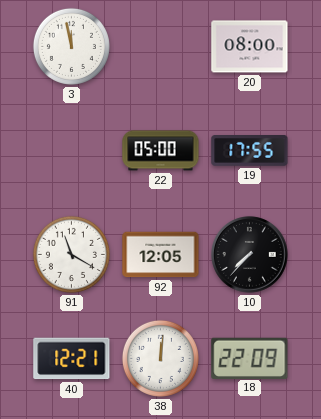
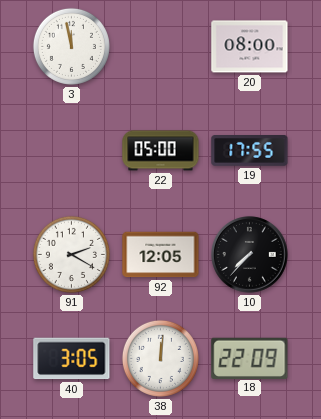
91: 11:20 -> 2:20
40: 12:21 -> 3:05
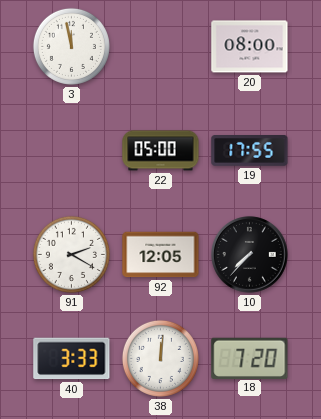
40: 3:05 -> 3:33
18: 22:09 -> 7:20
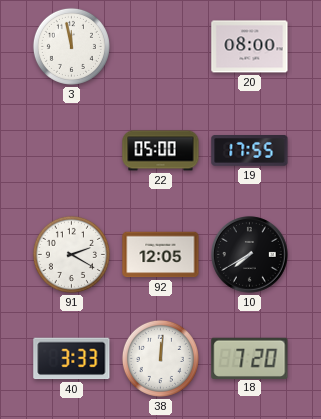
10: 7:37 -> 7:40
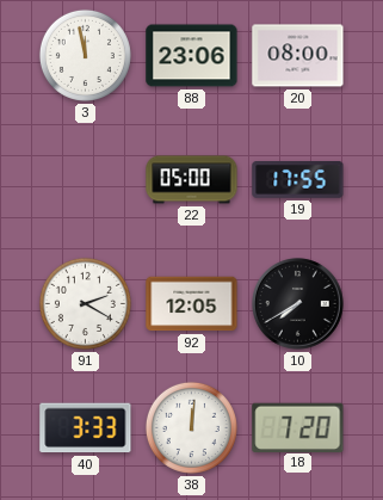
88: none -> 23:06
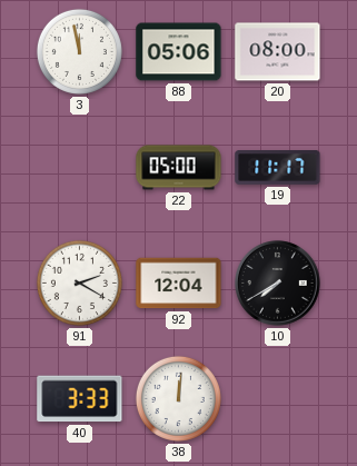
88: 23:06 -> 05:06
19: 17:55 -> 11:17
92: 12:05 -> 12:04
18: 7:20 -> none
